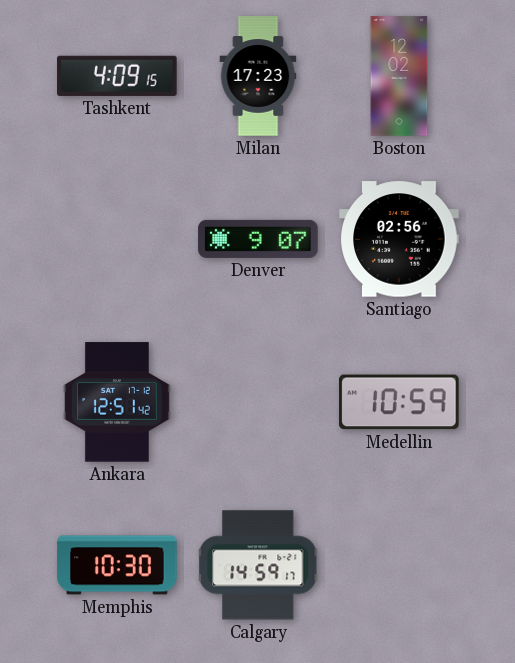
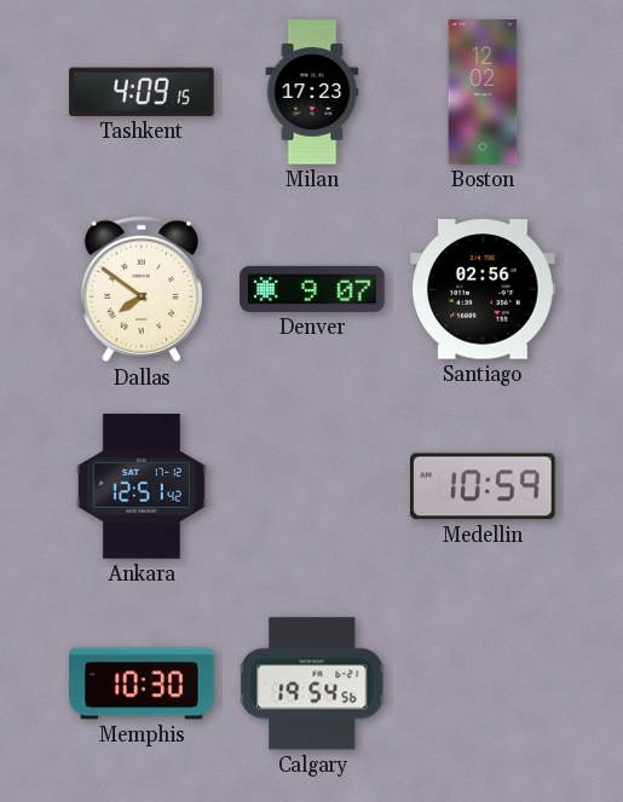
Dallas: none -> 7:51
Calgary: 14:59 -> 19:54
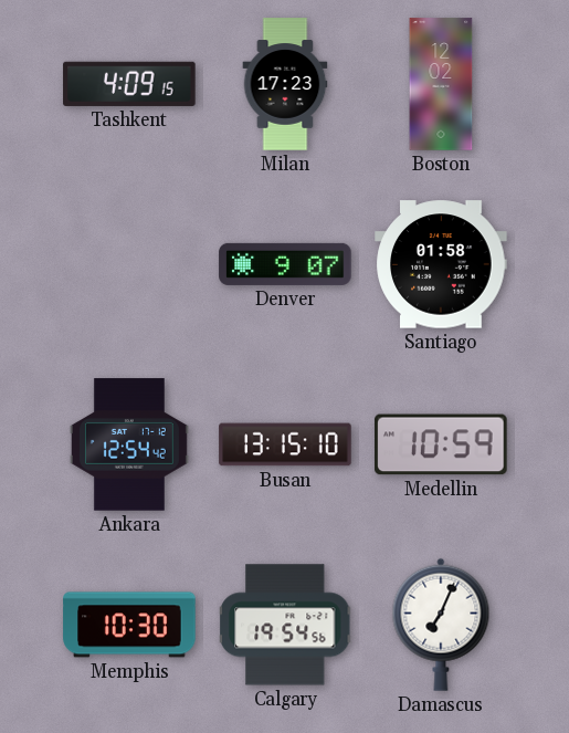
Dallas: 7:51 -> none
Santiago: 02:56 -> 01:58
Ankara: 12:51 -> 12:54
Busan: none -> 13:15
Damascus: none -> 7:04
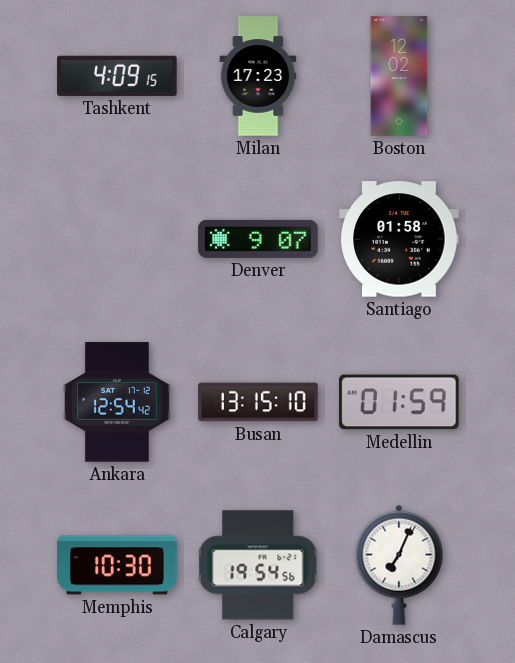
Medellin: 10:59 -> 01:59
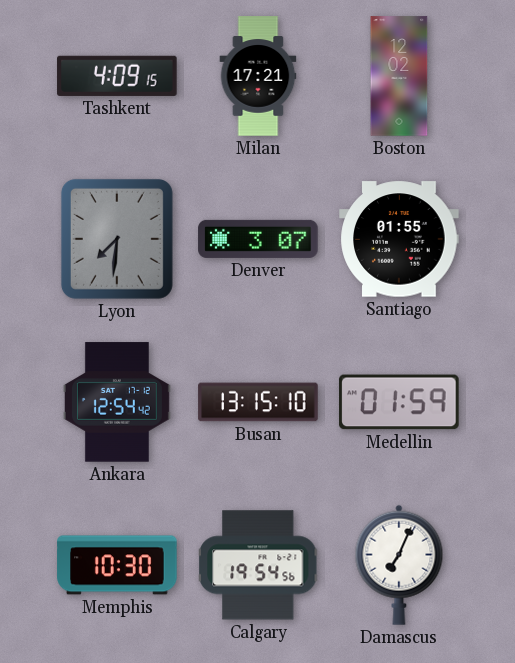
Milan: 17:23 -> 17:21
Lyon: none -> 7:31
Denver: 9:07 -> 3:07
Santiago: 01:58 -> 01:55
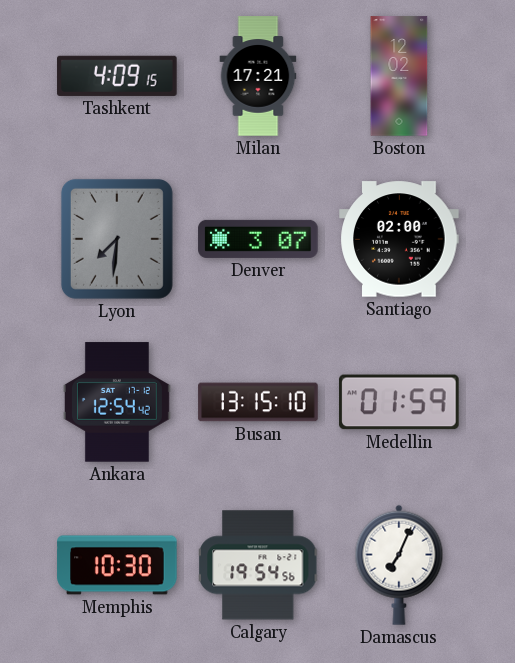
Santiago: 01:55 -> 02:00
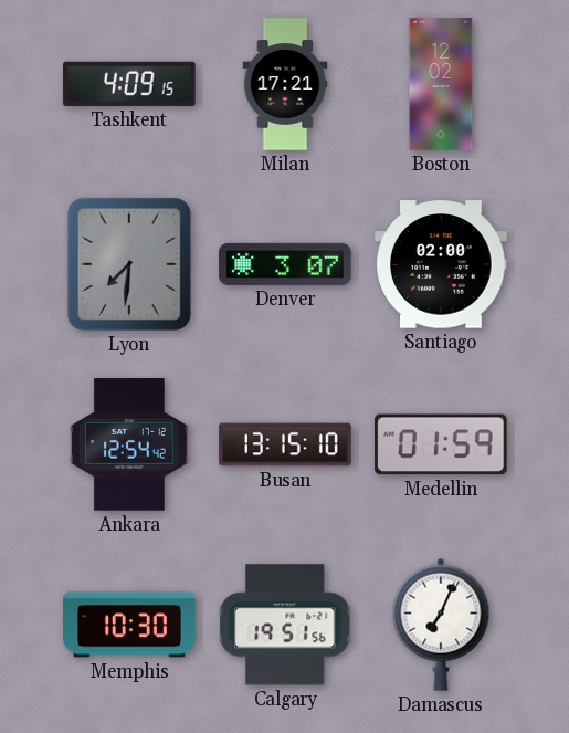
Calgary: 19:54 -> 19:51
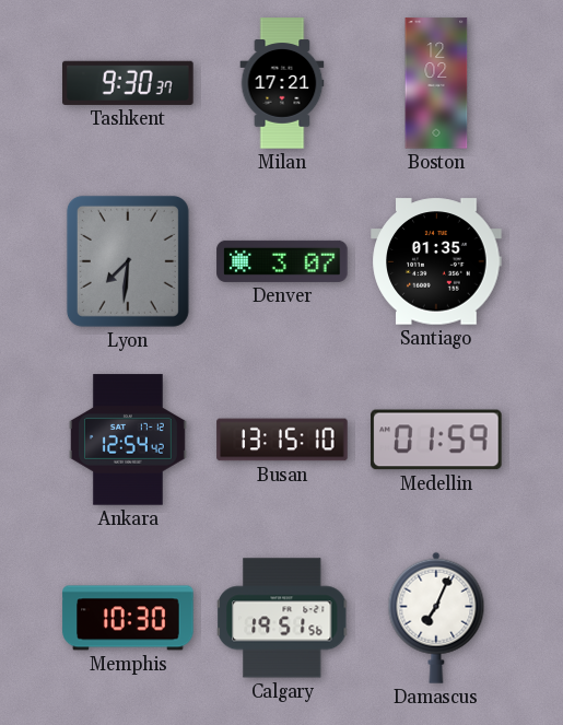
Tashkent: 4:09 -> 9:30
Santiago: 02:00 -> 01:35
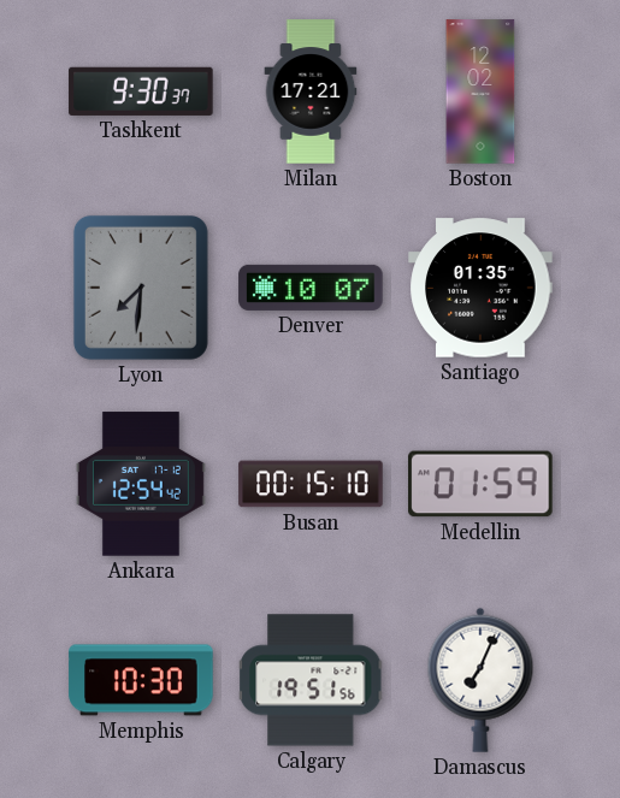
Denver: 3:07 -> 10:07
Busan: 13:15 -> 00:15
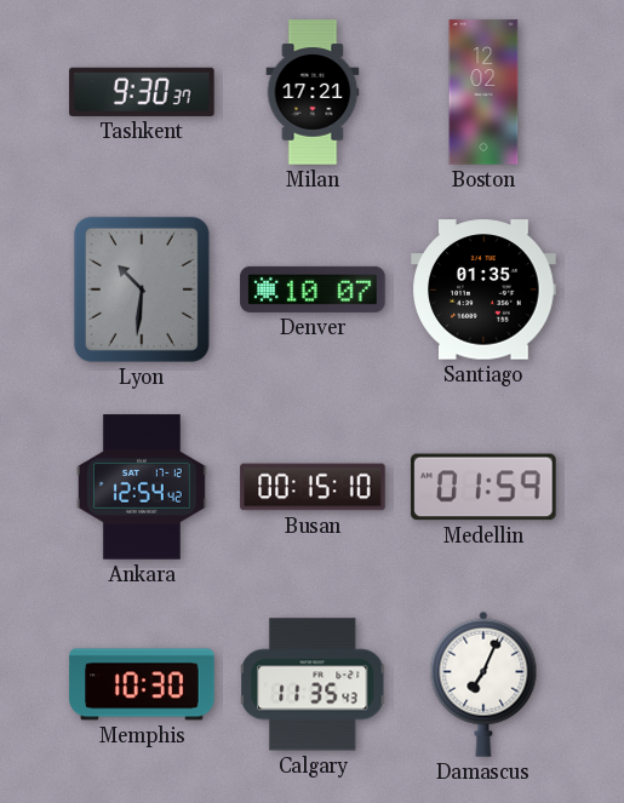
Lyon: 7:31 -> 10:31
Calgary: 19:51 -> 11:35
